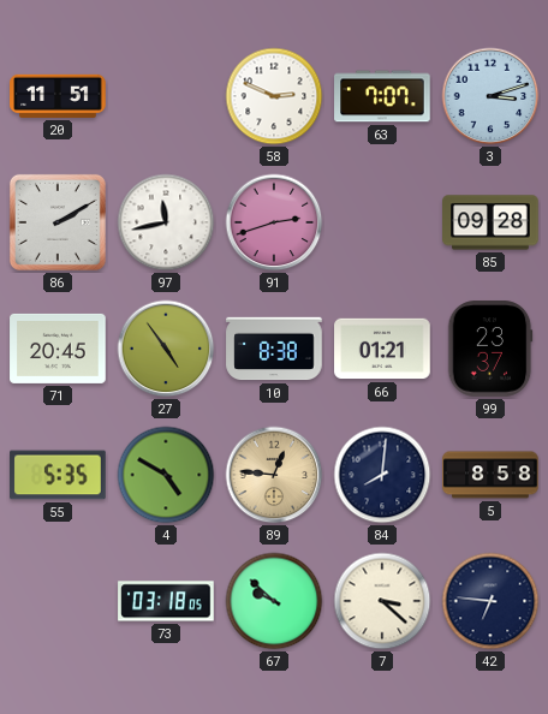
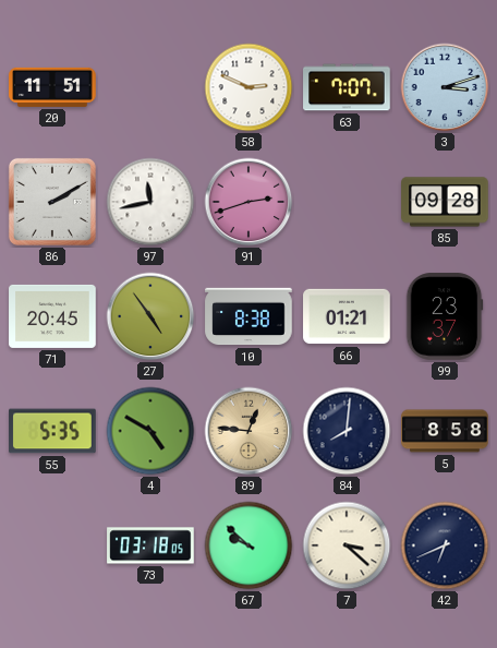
42: 6:46 -> 6:41
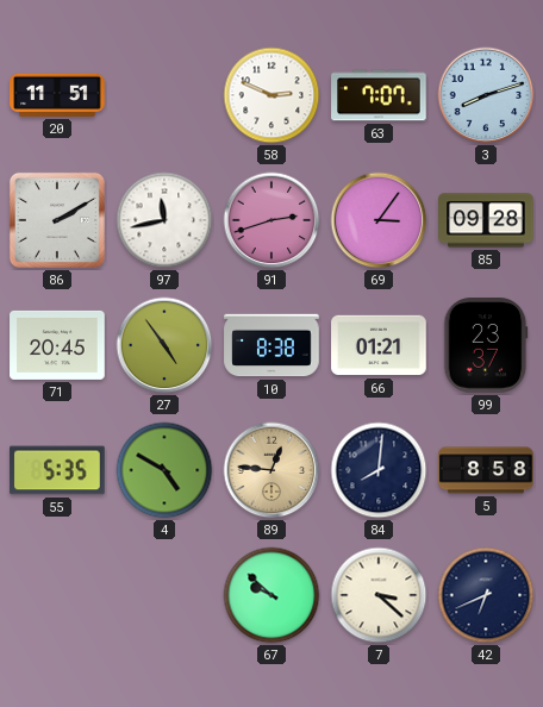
3: 3:12 -> 8:12
69: none -> 3:06
73: 03:18 -> none
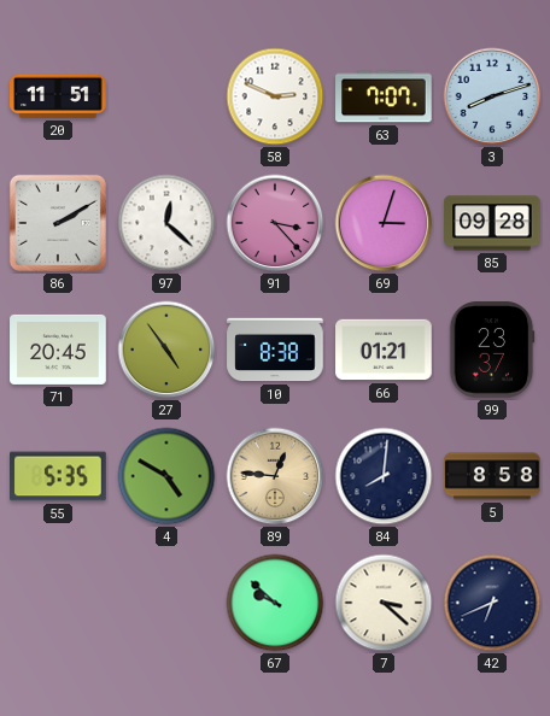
97: 11:43 -> 12:22
91: 2:42 -> 3:23
69: 3:06 -> 3:03
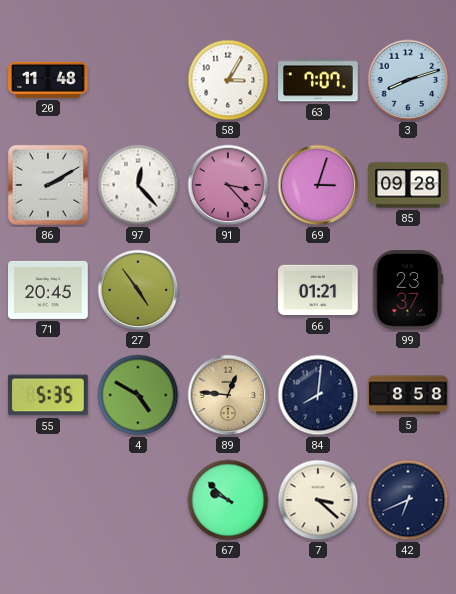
20: 11:51 -> 11:48
58: 2:49 -> 3:05
97: 12:22 -> 12:23
10: 8:38 -> none
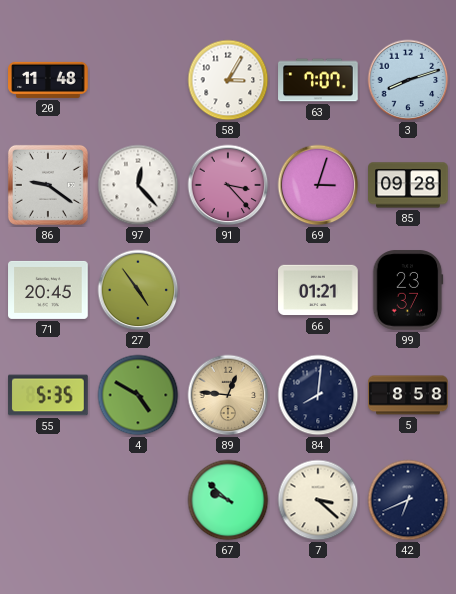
86: 2:10 -> 9:21
